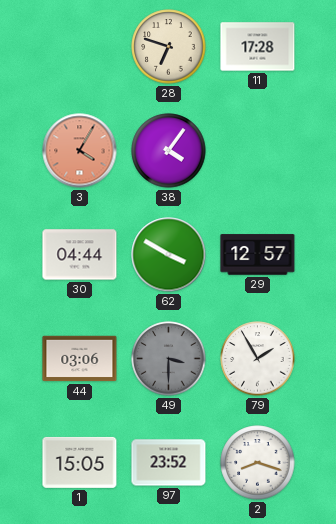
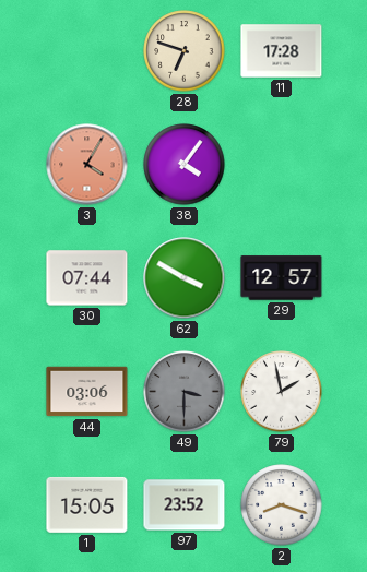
30: 04:44 -> 07:44
79: 1:55 -> 1:58
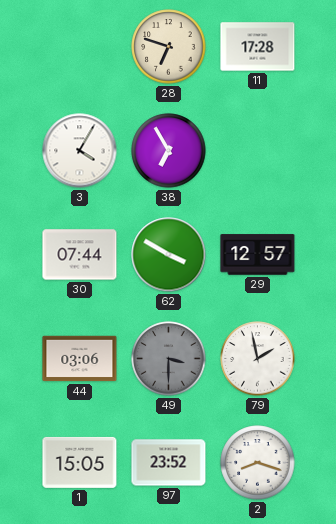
3 dial: salmon -> white
38: 4:06 -> 6:55
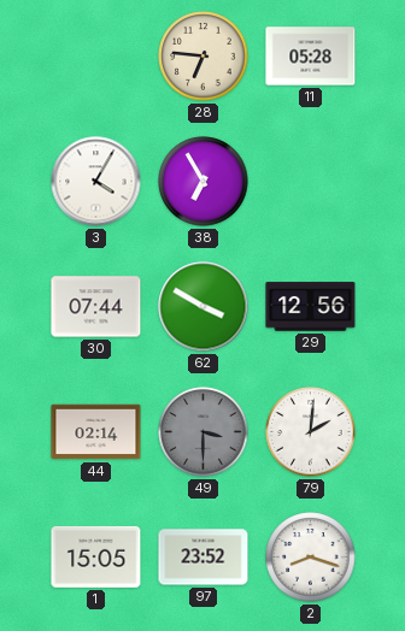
28: 6:48 -> 6:46
11: 17:28 -> 05:28
29: 12:57 -> 12:56
44: 03:06 -> 02:14
79: 1:58 -> 2:01
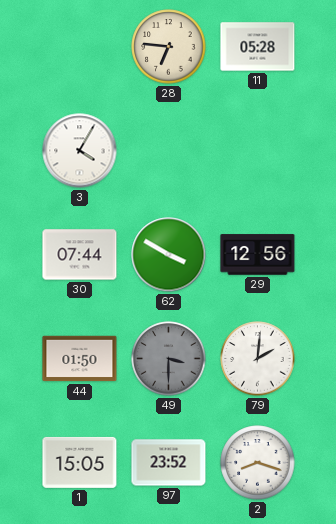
38: 6:55 -> none
44: 02:14 -> 01:50
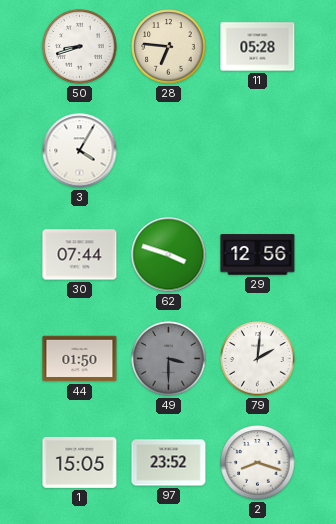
50: none -> 8:42
62: 3:50 -> 3:48
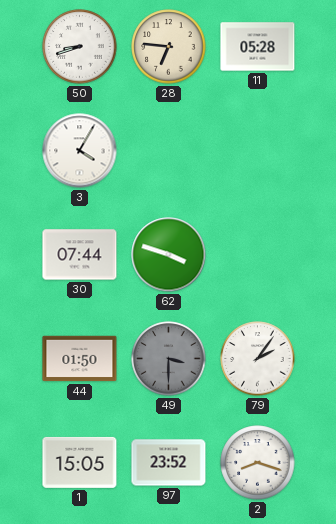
29: 12:56 -> none
79: 2:01 -> 2:06
